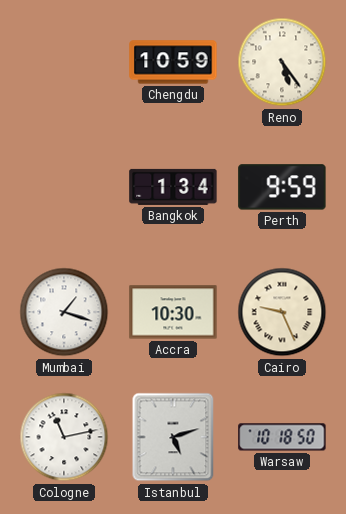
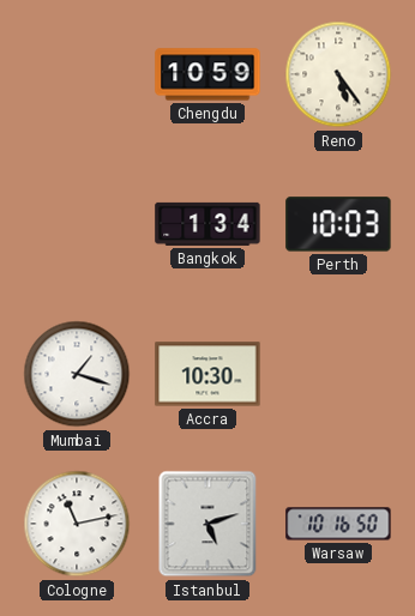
Perth: 9:59 -> 10:03
Cairo: 9:26 -> none
Warsaw: 10:18 -> 10:16
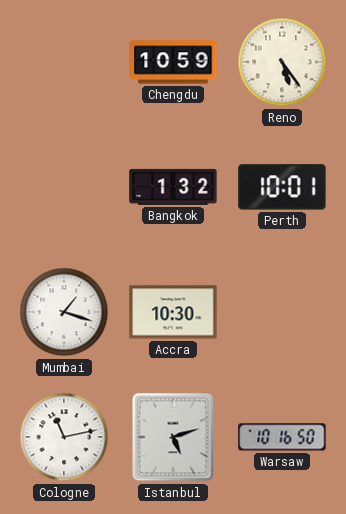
Bangkok: 1:34 -> 1:32
Perth: 10:03 -> 10:01
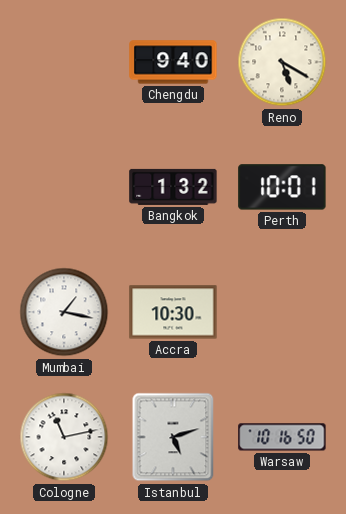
Chengdu: 10:59 -> 9:40
Reno: 5:24 -> 5:20
Mumbai: 1:18 -> 1:17
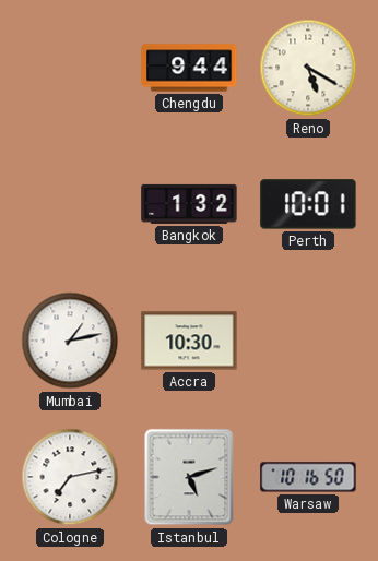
Chengdu: 9:40 -> 9:44
Mumbai: 1:17 -> 1:13
Cologne: 11:13 -> 7:13
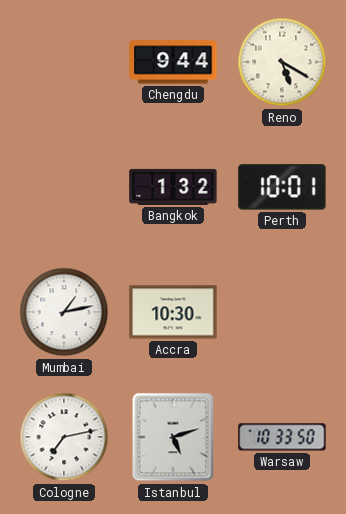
Warsaw: 10:16 -> 10:33
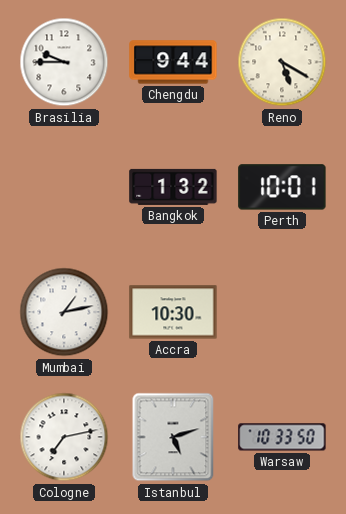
Brasilia: none -> 9:45
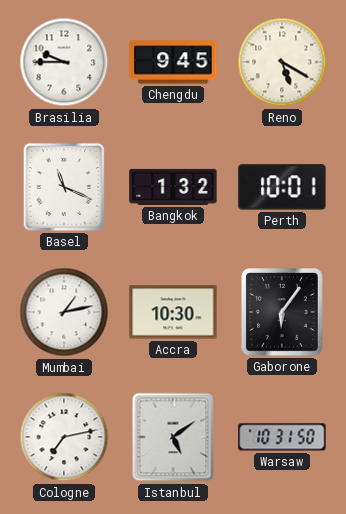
Chengdu: 9:44 -> 9:45
Basel: none -> 11:19
Gaborone: none -> 6:06
Istanbul: 5:12 -> 5:09
Warsaw: 10:33 -> 10:31
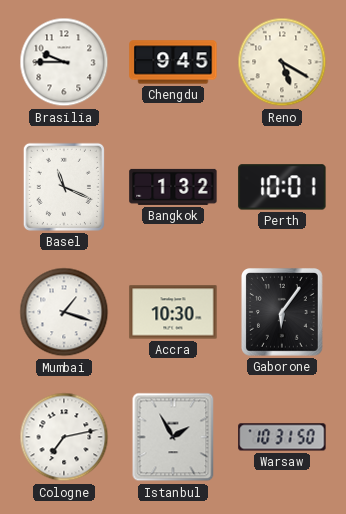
Mumbai: 1:13 -> 1:18
Istanbul: 5:09 -> 1:55
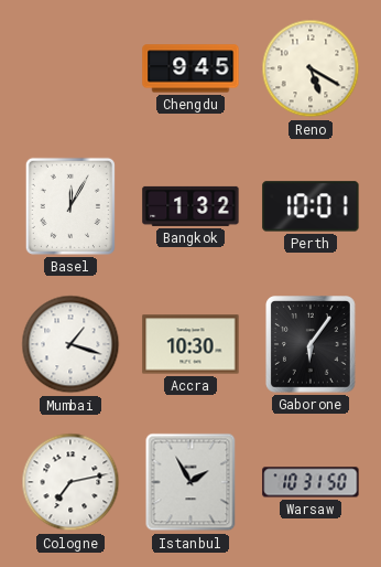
Brasilia: 9:45 -> none
Basel: 11:19 -> 12:05
